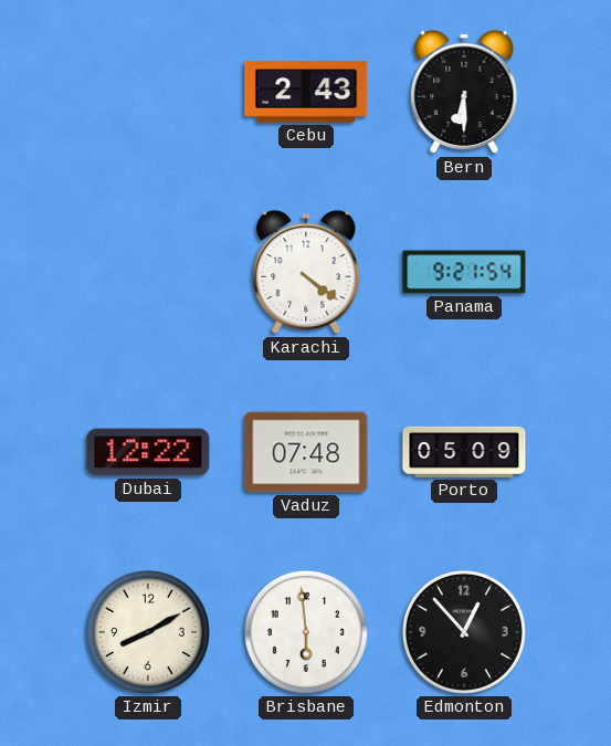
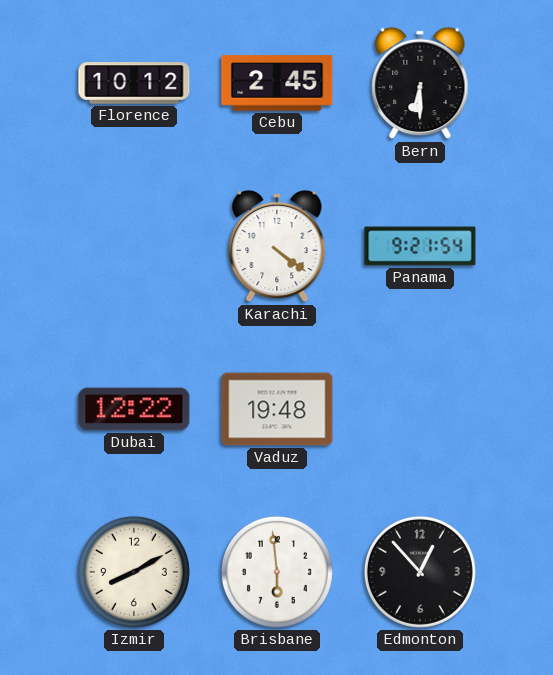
Florence: none -> 10:12
Cebu: 2:43 -> 2:45
Vaduz: 07:48 -> 19:48
Porto: 05:09 -> none
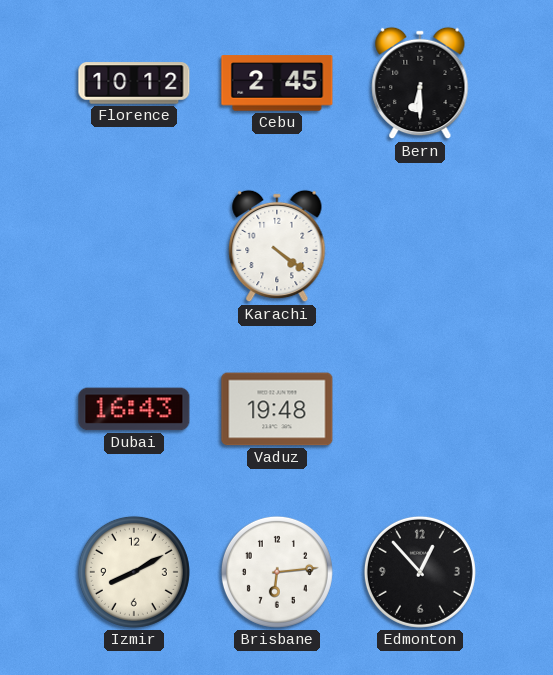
Panama: 9:21 -> none
Dubai: 12:22 -> 16:43
Brisbane: 5:59 -> 6:14
